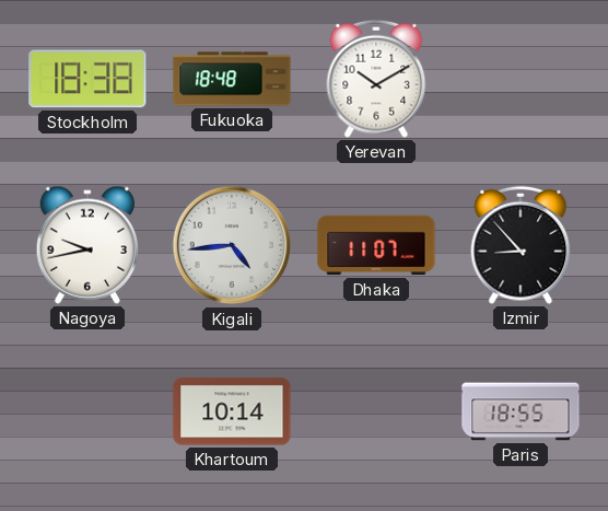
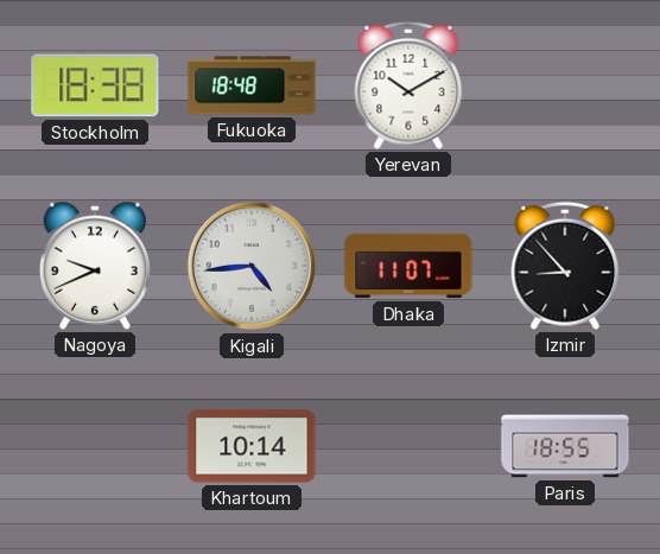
Nagoya: 9:43 -> 9:41
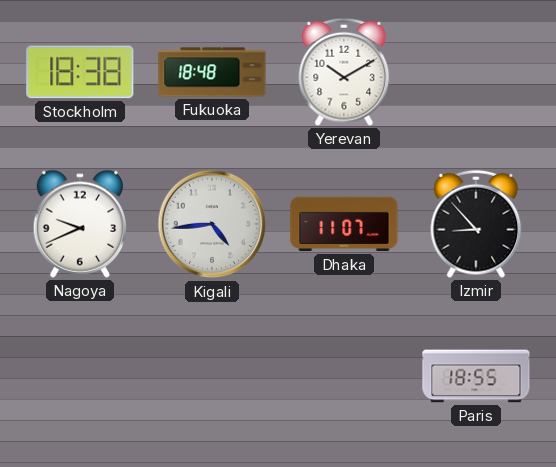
Khartoum: 10:14 -> none
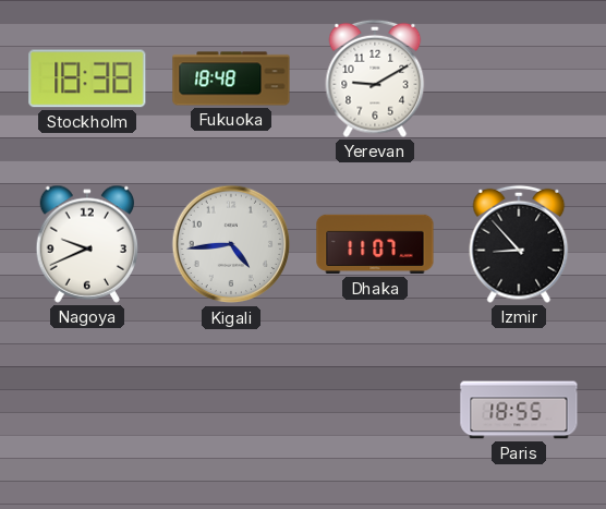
Yerevan: 10:10 -> 9:10
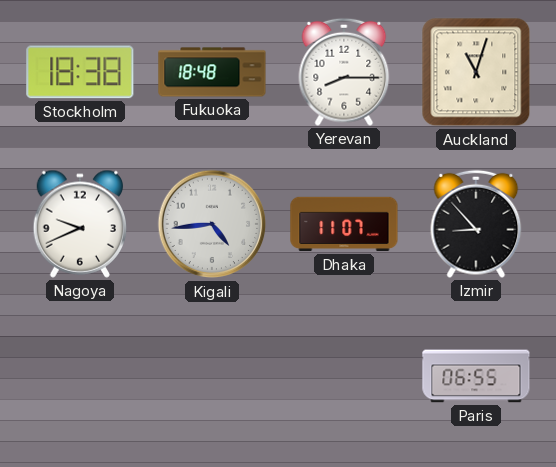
Yerevan: 9:10 -> 8:15
Auckland: none -> 11:03
Paris: 18:55 -> 06:55
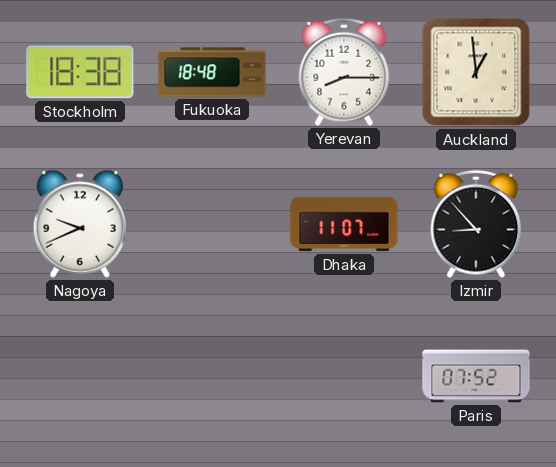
Auckland: 11:03 -> 12:59
Kigali: 4:44 -> none
Paris: 06:55 -> 07:52
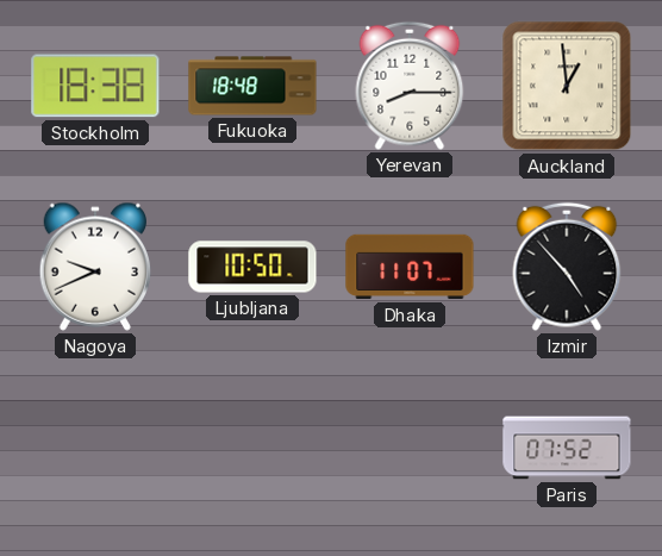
Ljubljana: none -> 10:50
Izmir: 8:53 -> 4:53
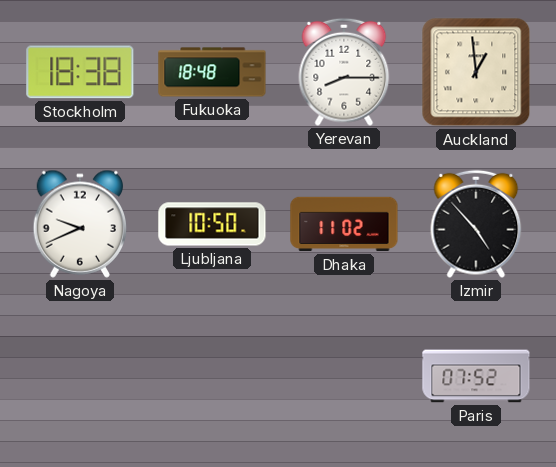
Dhaka: 11:07 -> 11:02
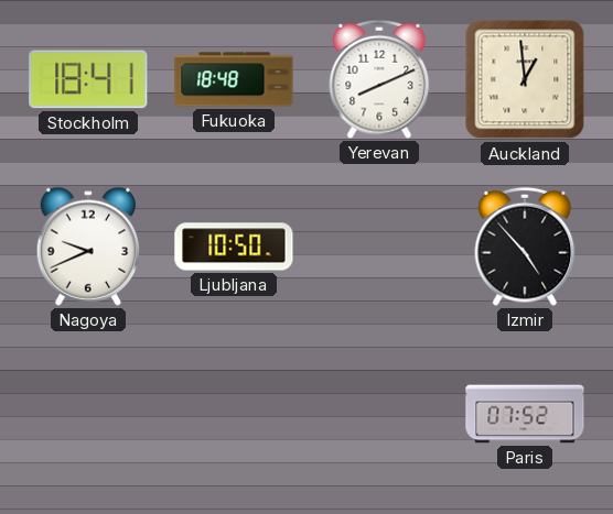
Stockholm: 18:38 -> 18:41
Yerevan: 8:15 -> 8:11
Dhaka: 11:02 -> none
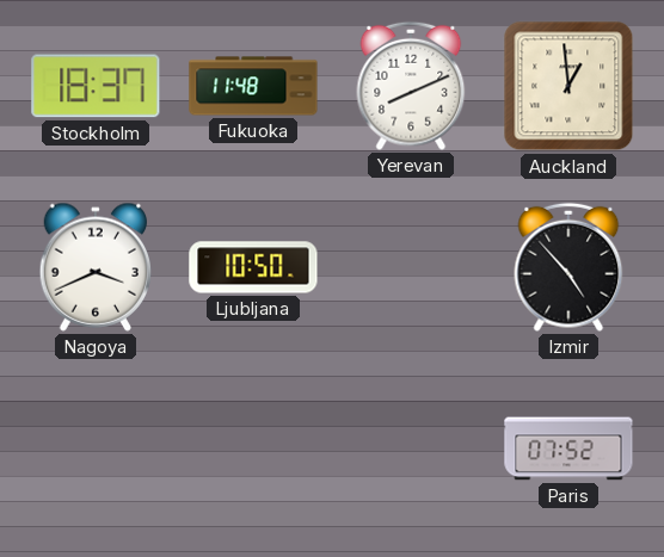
Stockholm: 18:41 -> 18:37
Fukuoka: 18:48 -> 11:48
Nagoya: 9:41 -> 3:41
